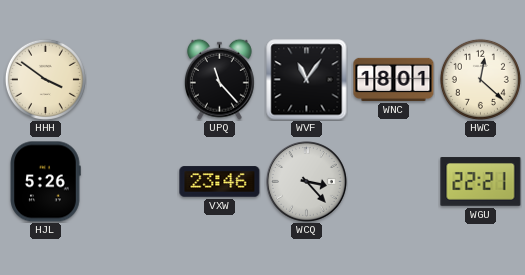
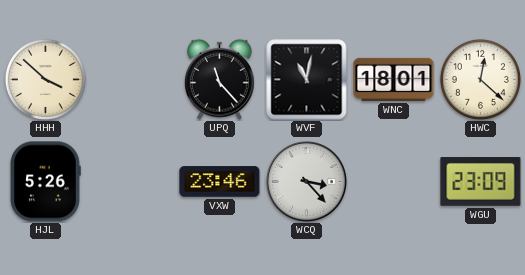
HHH: 3:51 -> 3:52
WVF: 11:06 -> 11:02
WGU: 22:21 -> 23:09
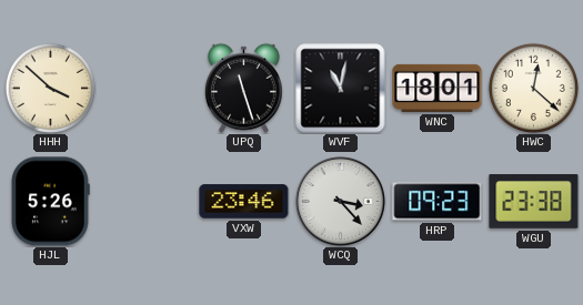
UPQ: 11:23 -> 11:27
HRP: none -> 09:23
WGU: 23:09 -> 23:38
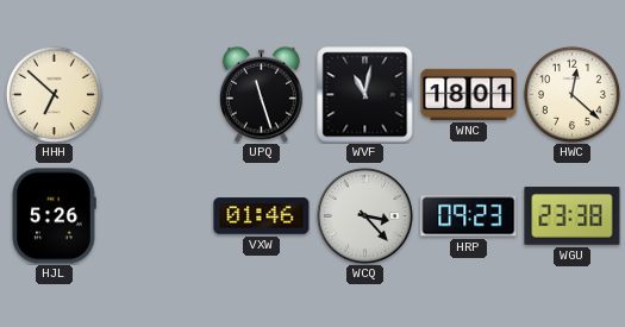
HHH: 3:52 -> 6:52
VXW: 23:46 -> 01:46
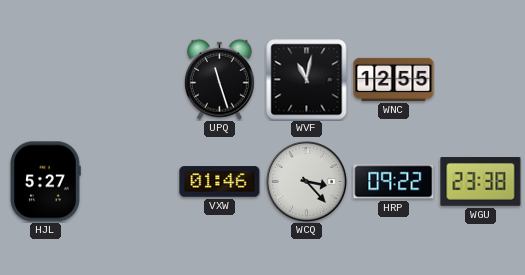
HHH: 6:52 -> none
WNC: 18:01 -> 12:55
HWC: 12:22 -> none
HJL: 5:26 -> 5:27
HRP: 09:23 -> 09:22
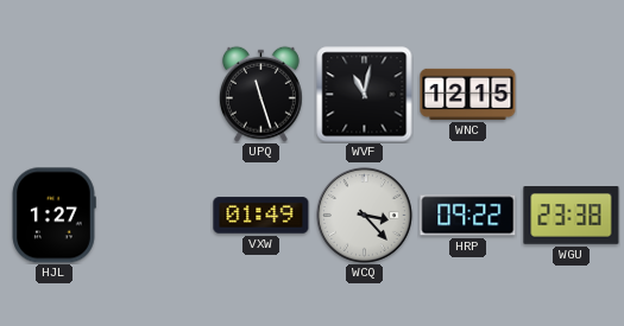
WNC: 12:55 -> 12:15
HJL: 5:27 -> 1:27
VXW: 01:46 -> 01:49
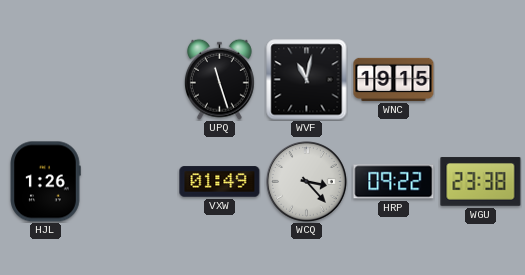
WNC: 12:15 -> 19:15
HJL: 1:27 -> 1:26
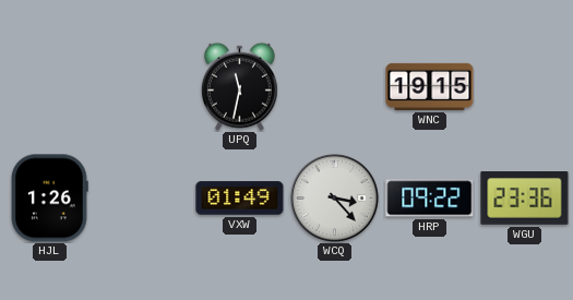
UPQ: 11:27 -> 11:32
WVF: 11:02 -> none
WGU: 23:38 -> 23:36
